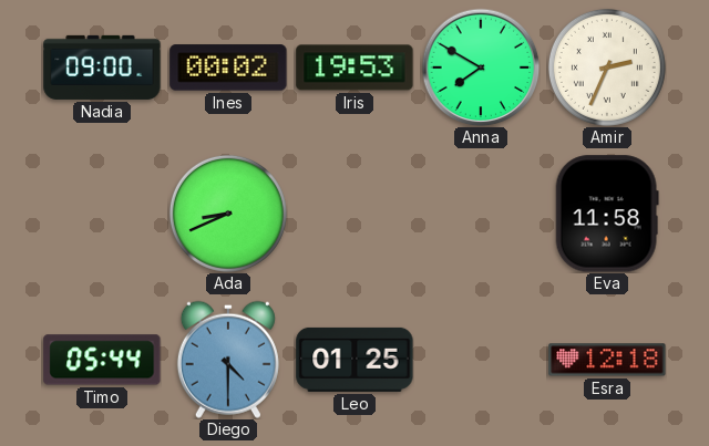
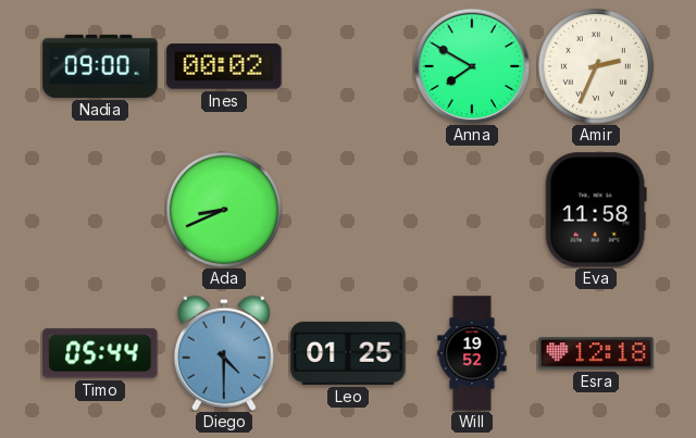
Iris: 19:53 -> none
Will: none -> 19:52
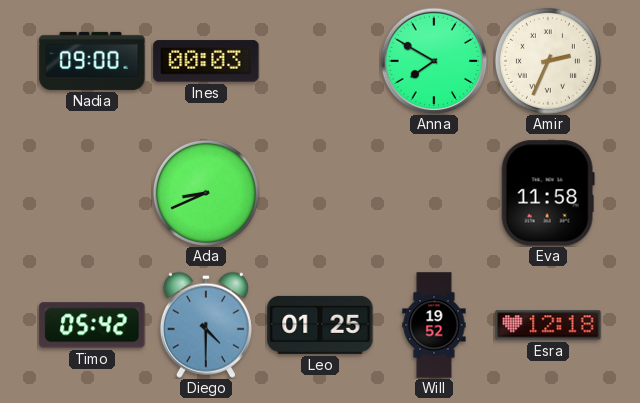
Ines: 00:02 -> 00:03
Timo: 05:44 -> 05:42
